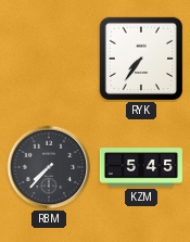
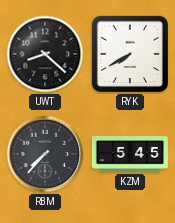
UWT: none -> 8:22
RYK: 7:36 -> 7:40
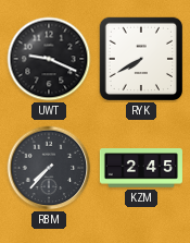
UWT: 8:22 -> 9:19
KZM: 5:45 -> 2:45
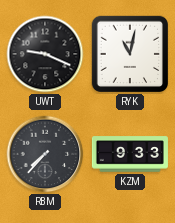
RYK: 7:40 -> 11:02
KZM: 2:45 -> 9:33
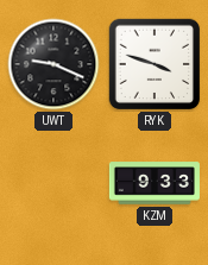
RYK: 11:02 -> 3:48
RBM: 7:37 -> none
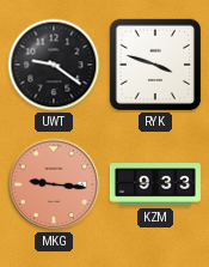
UWT: 9:19 -> 9:21
MKG: none -> 9:16
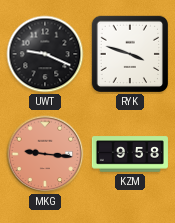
UWT: 9:21 -> 9:19
KZM: 9:33 -> 9:58
